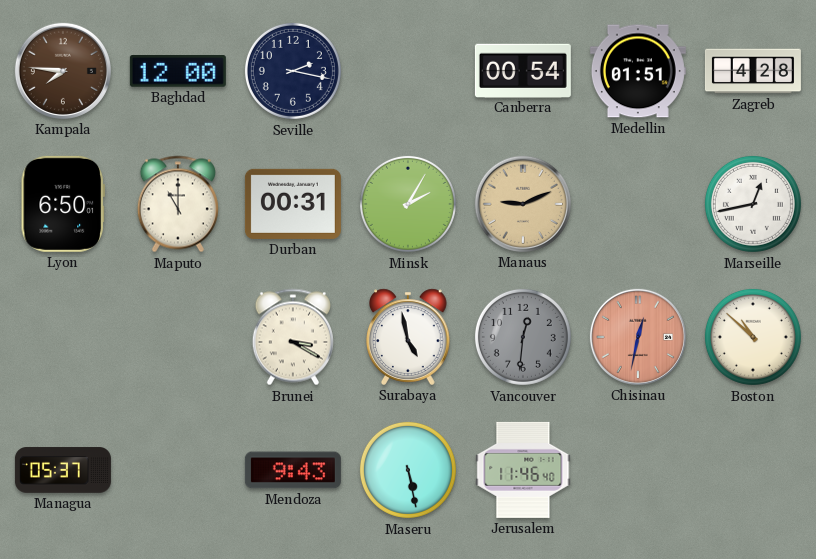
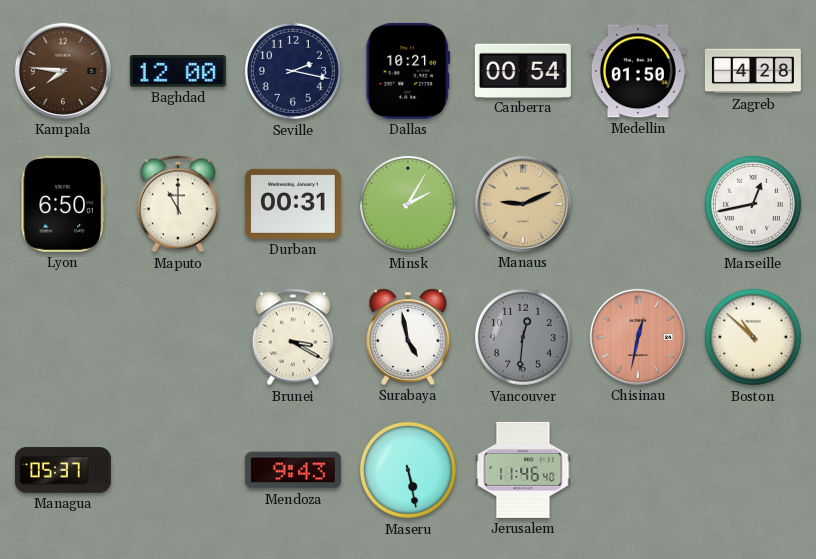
Dallas: none -> 10:21
Medellin: 01:51 -> 01:50
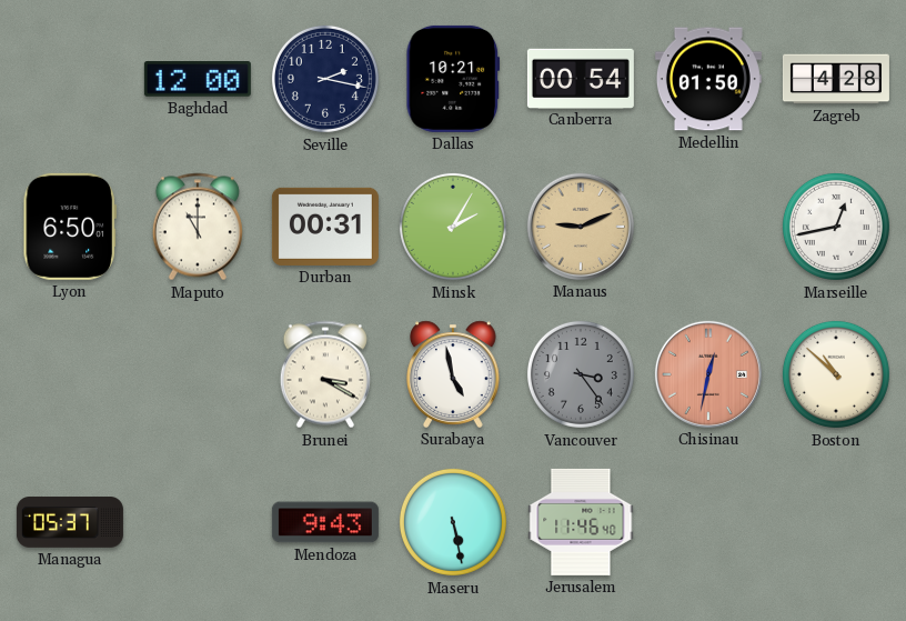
Kampala: 7:46 -> none
Vancouver: 12:31 -> 3:24
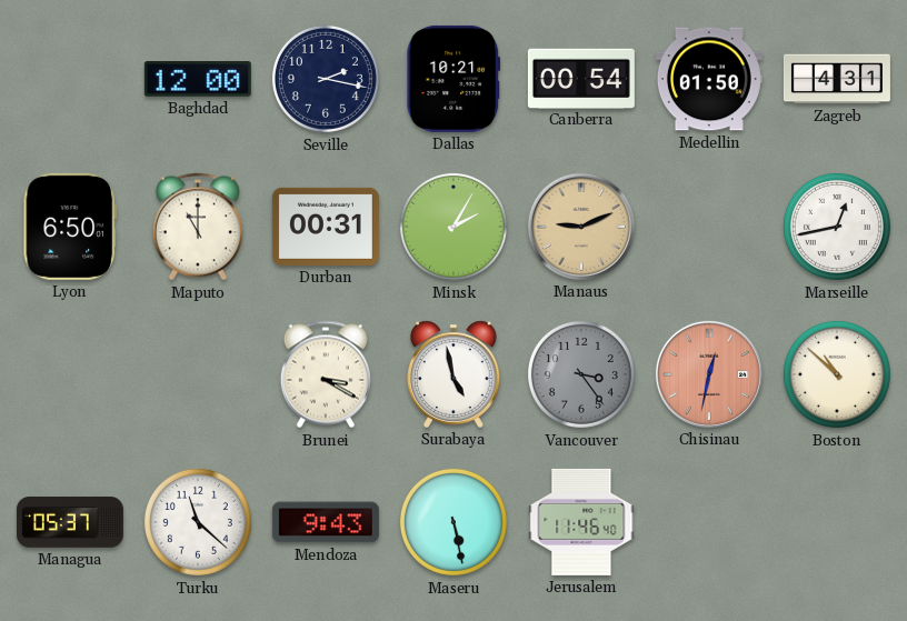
Zagreb: 4:28 -> 4:31
Turku: none -> 11:22
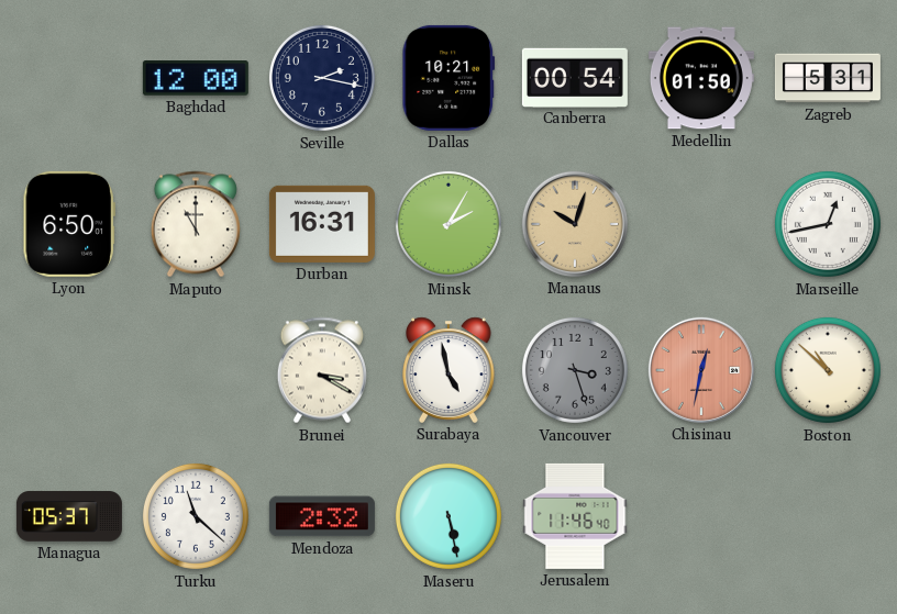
Zagreb: 4:31 -> 5:31
Durban: 00:31 -> 16:31
Manaus: 9:11 -> 10:03
Vancouver: 3:24 -> 3:27
Mendoza: 9:43 -> 2:32
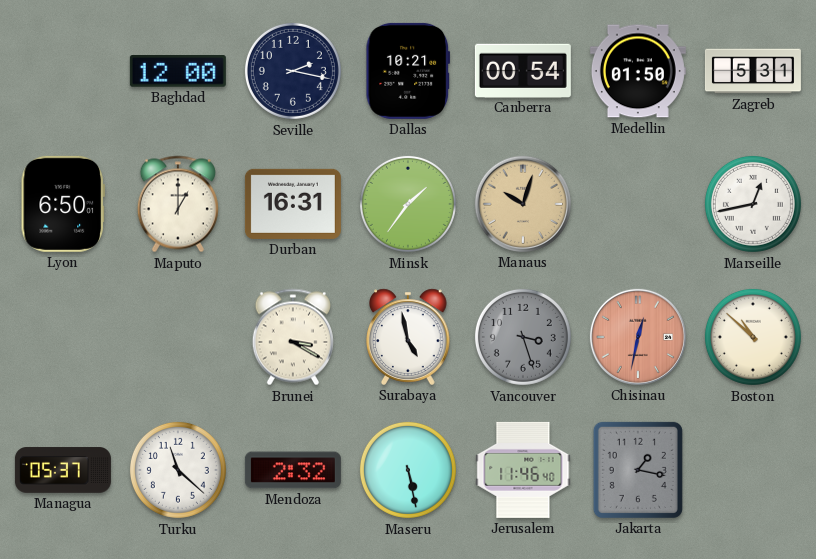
Maputo: 11:00 -> 1:00
Minsk: 2:05 -> 1:36
Jakarta: none -> 1:17
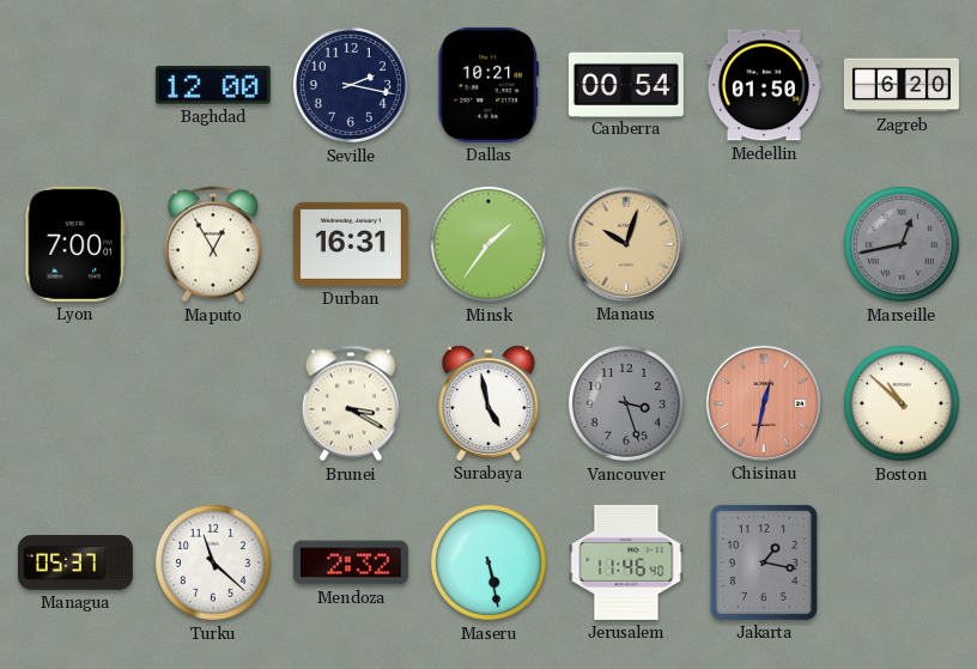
Zagreb: 5:31 -> 6:20
Lyon: 6:50 -> 7:00
Maputo: 1:00 -> 12:55
Marseille dial: white -> grey
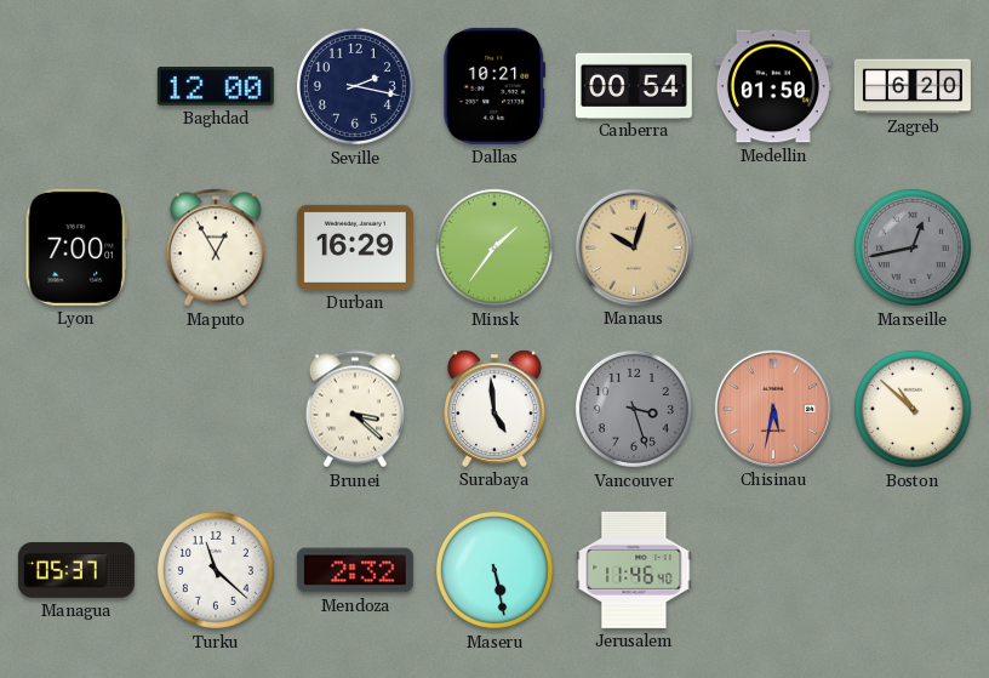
Durban: 16:31 -> 16:29
Brunei: 3:20 -> 3:22
Surabaya: 4:58 -> 4:59
Chisinau: 12:32 -> 5:32
Jakarta: 1:17 -> none
